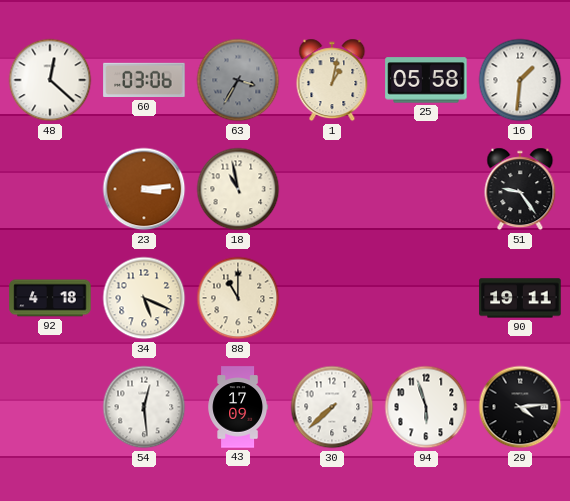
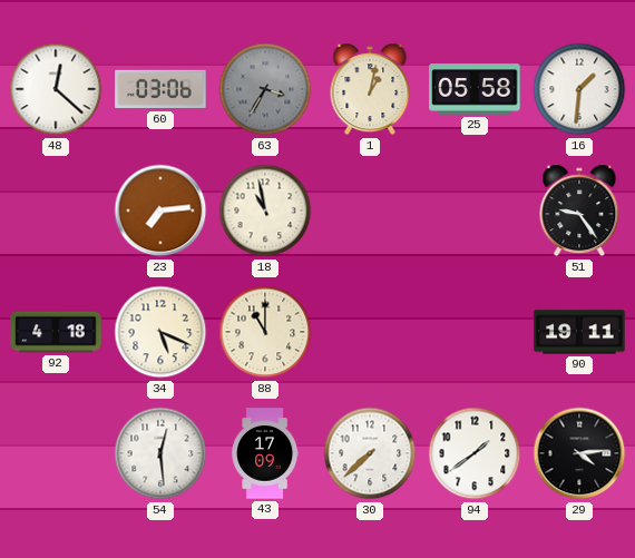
23: 3:14 -> 7:14
94: 5:57 -> 1:39
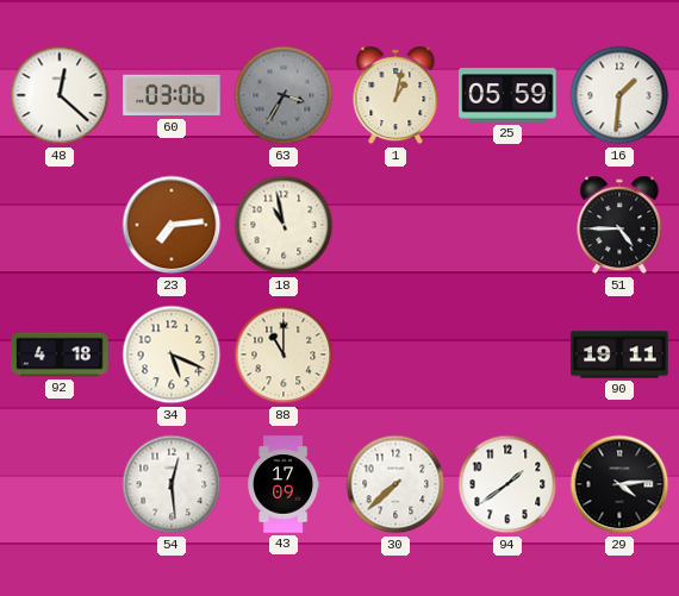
25: 05:58 -> 05:59
51: 9:24 -> 4:45
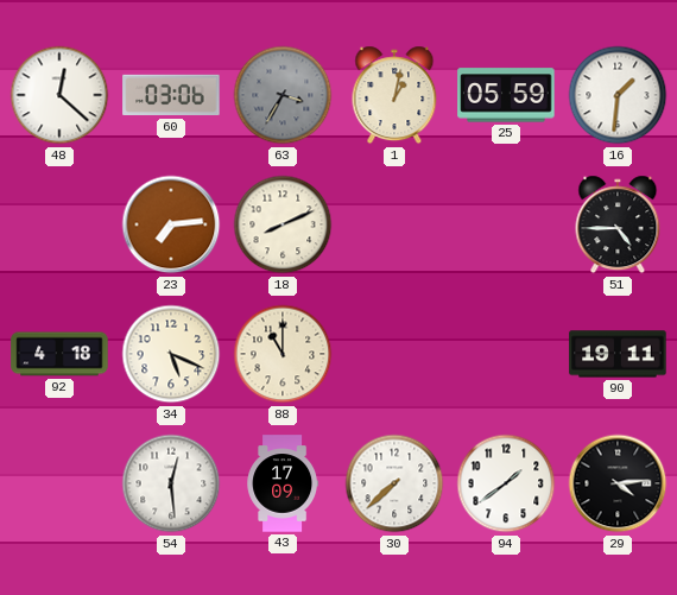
18: 10:58 -> 8:11
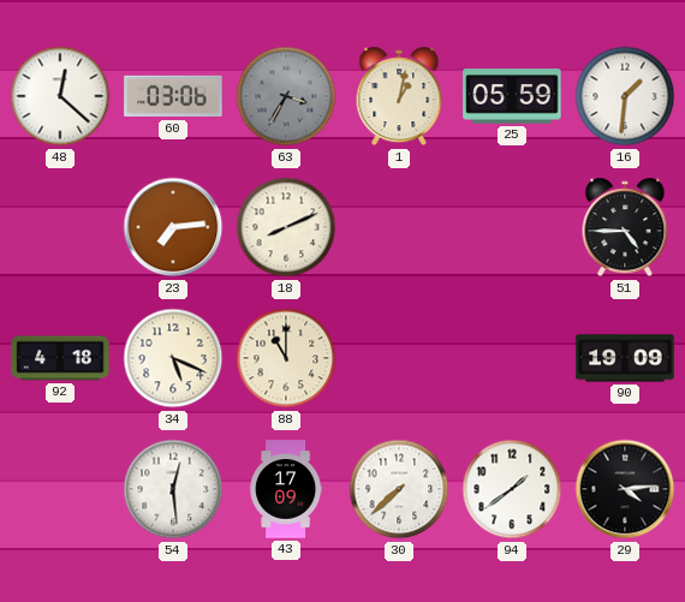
90: 19:11 -> 19:09
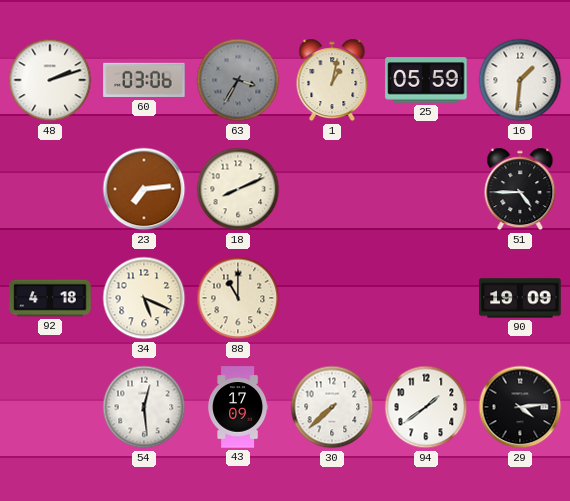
48: 12:22 -> 2:12
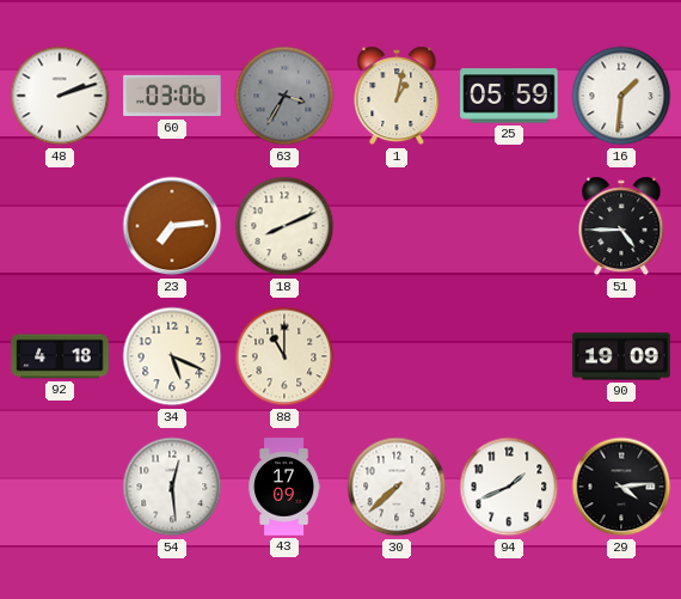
94: 1:39 -> 1:41
